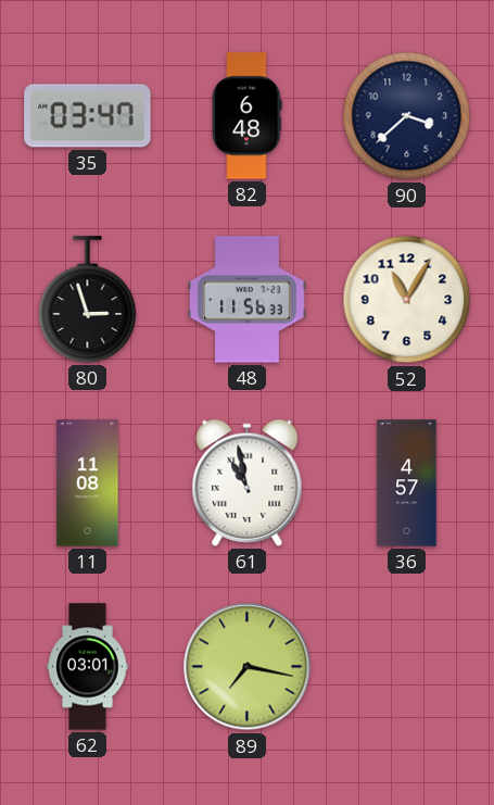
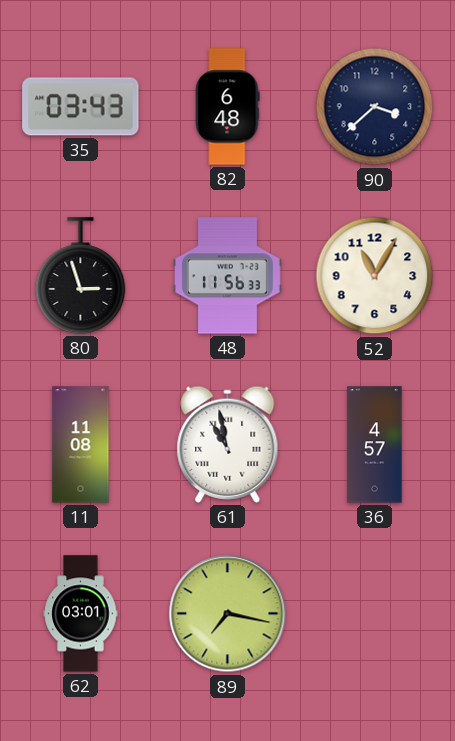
35: 03:47 -> 03:43
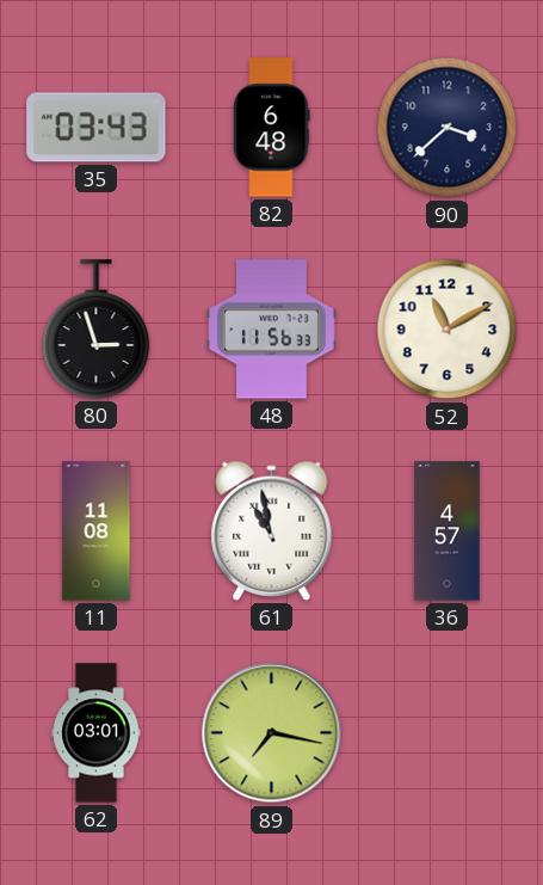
52: 11:05 -> 11:10
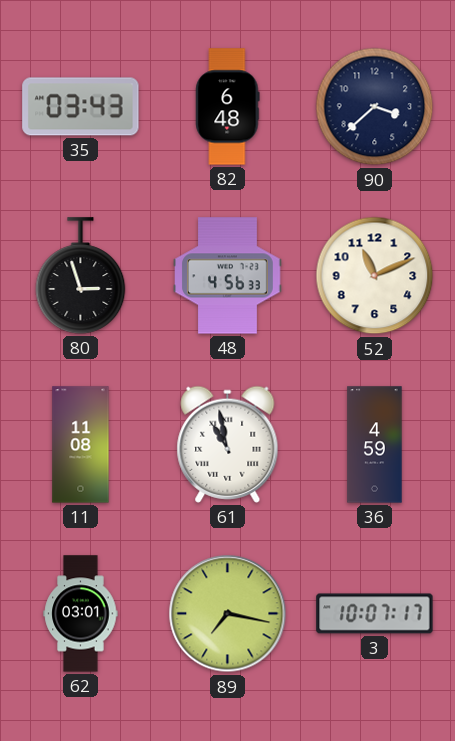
48: 11:56 -> 4:56
52: 11:10 -> 11:11
36: 4:57 -> 4:59
3: none -> 10:07
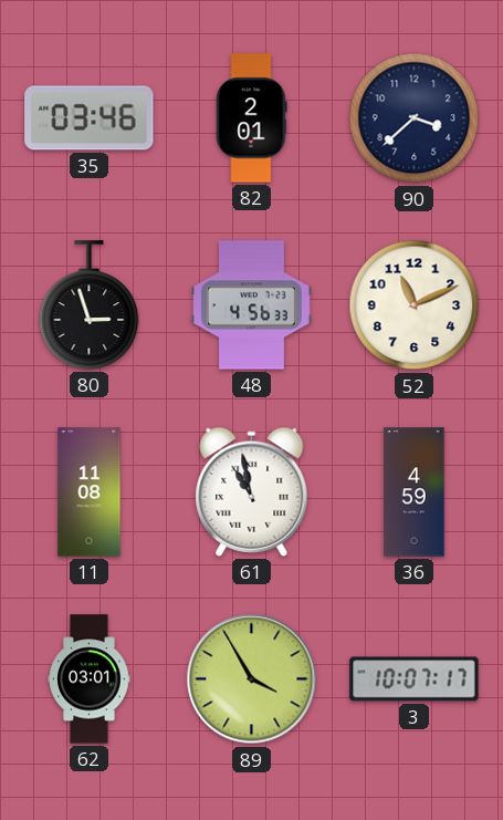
35: 03:43 -> 03:46
82: 6:48 -> 2:01
89: 7:17 -> 3:55
